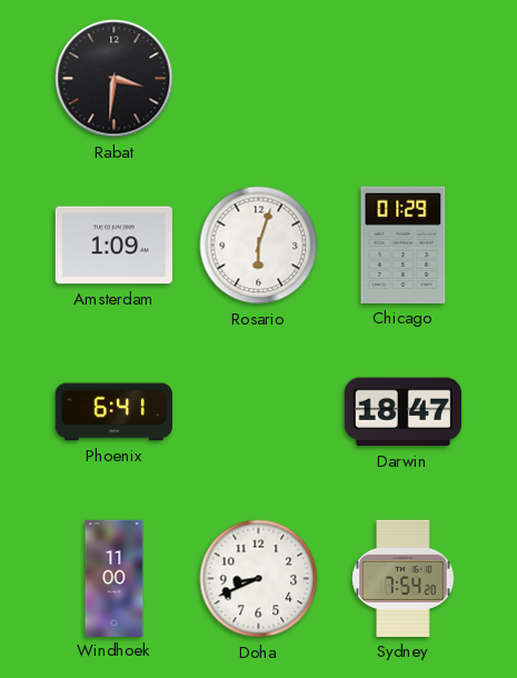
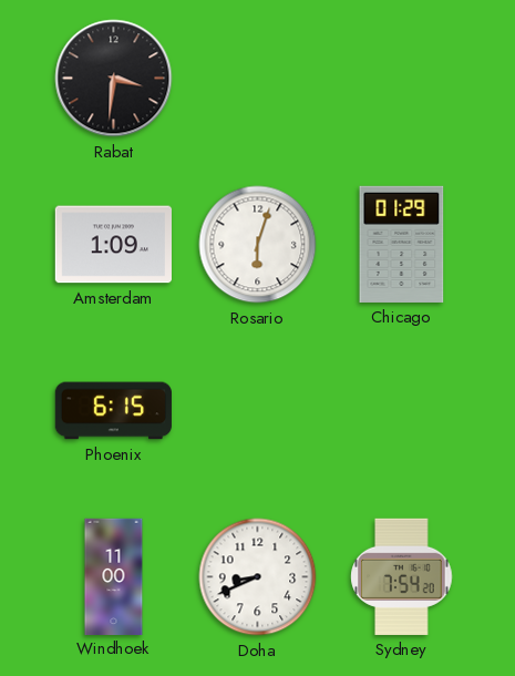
Phoenix: 6:41 -> 6:15
Darwin: 18:47 -> none
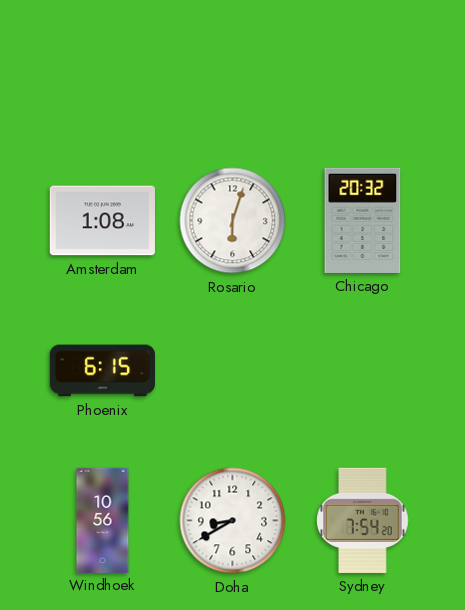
Rabat: 3:31 -> none
Amsterdam: 1:09 -> 1:08
Chicago: 01:29 -> 20:32
Windhoek: 11:00 -> 10:56
Doha: 8:41 -> 8:40
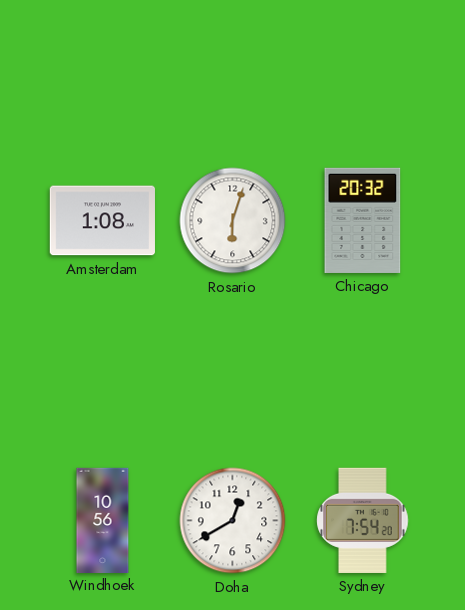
Phoenix: 6:15 -> none
Doha: 8:40 -> 12:40
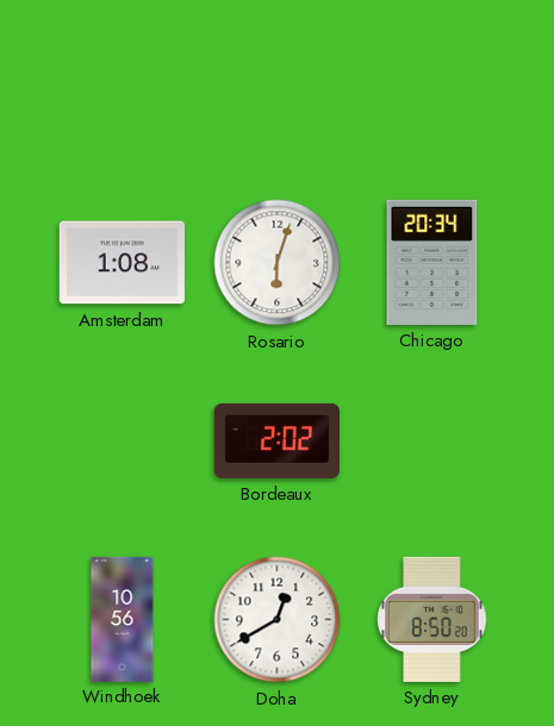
Chicago: 20:32 -> 20:34
Bordeaux: none -> 2:02
Sydney: 7:54 -> 8:50
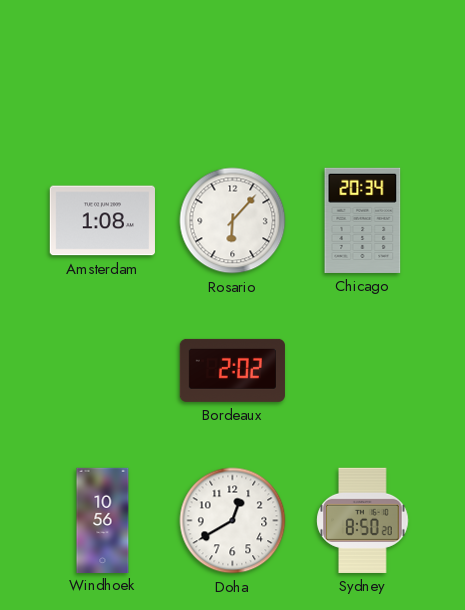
Rosario: 6:03 -> 6:07
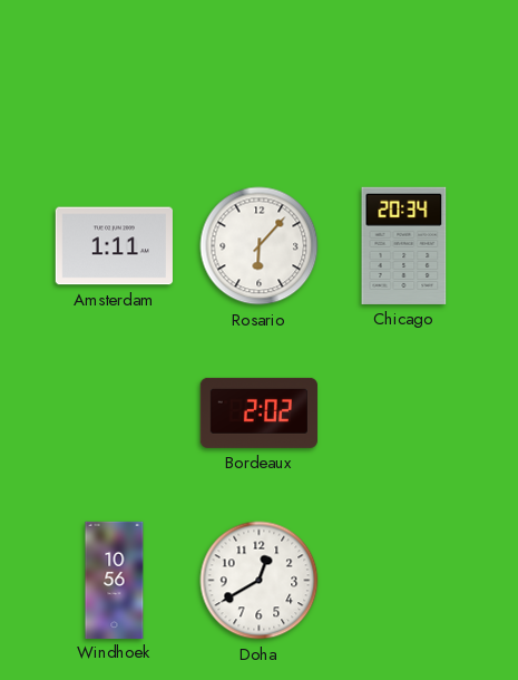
Amsterdam: 1:08 -> 1:11
Sydney: 8:50 -> none
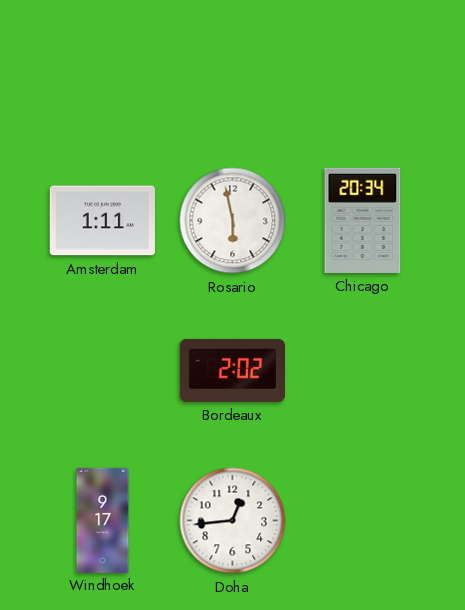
Rosario: 6:07 -> 5:58
Windhoek: 10:56 -> 9:17
Doha: 12:40 -> 12:44
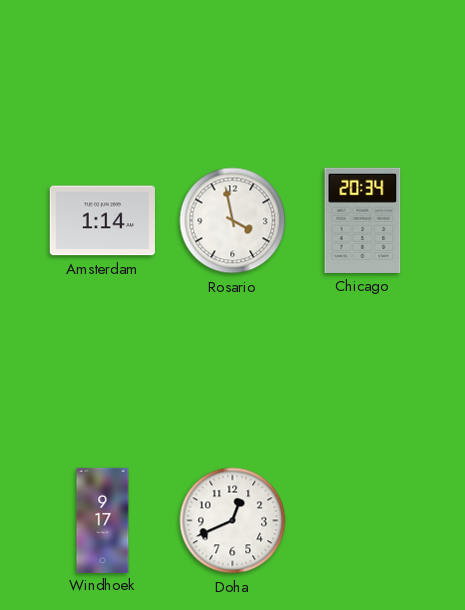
Amsterdam: 1:11 -> 1:14
Rosario: 5:58 -> 3:58
Bordeaux: 2:02 -> none
Doha: 12:44 -> 12:41
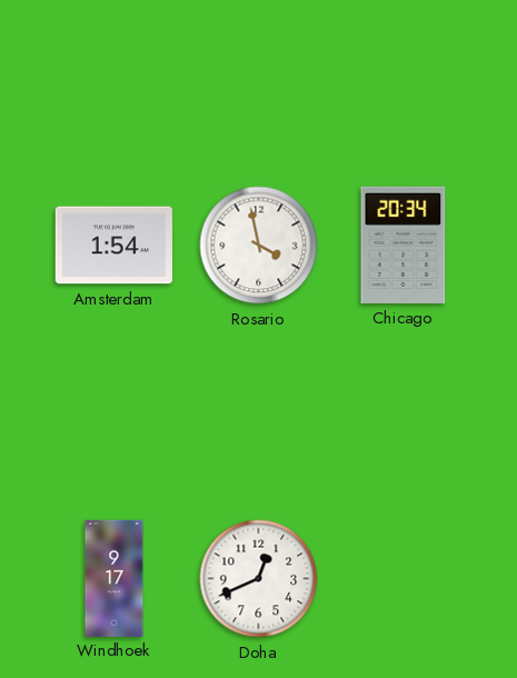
Amsterdam: 1:14 -> 1:54
